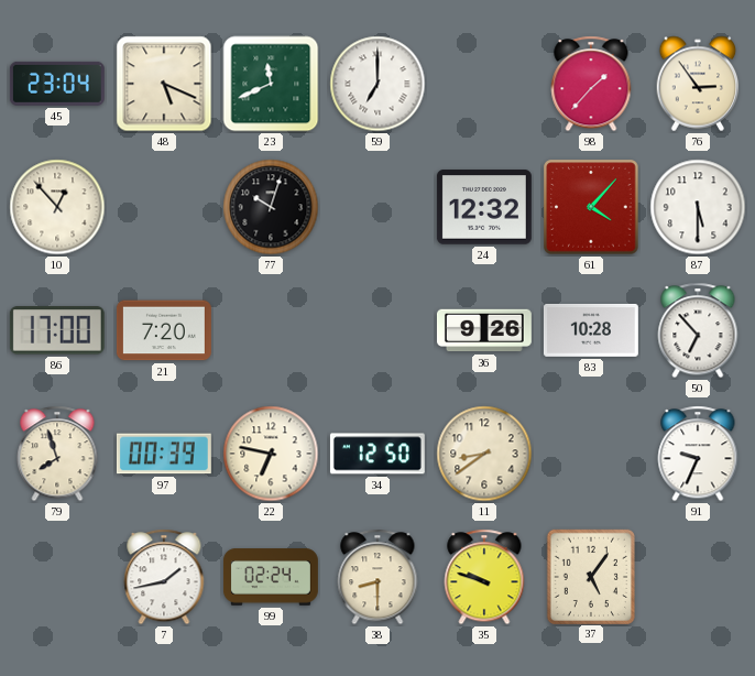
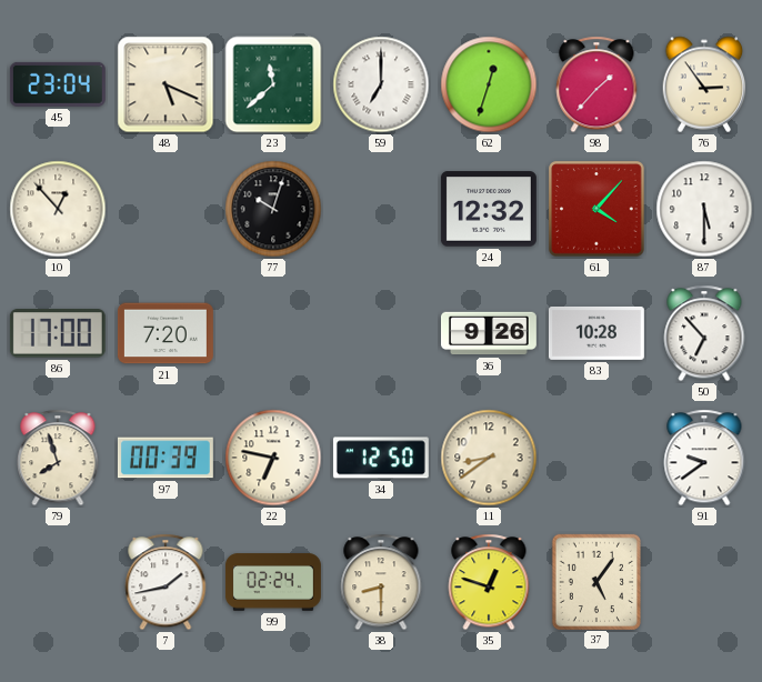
23: 11:41 -> 11:38
62: none -> 12:33
91: 9:34 -> 9:39
35: 9:48 -> 12:48
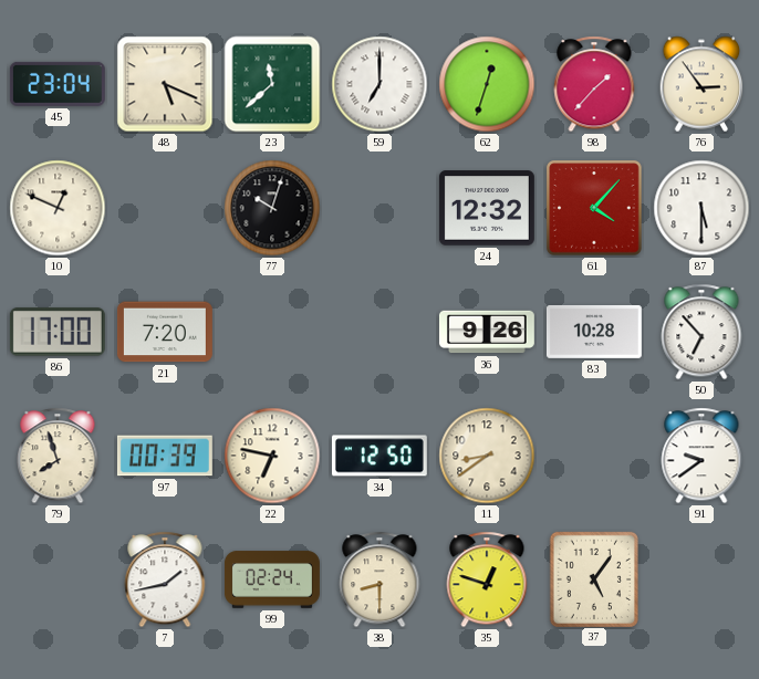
10: 12:53 -> 12:49
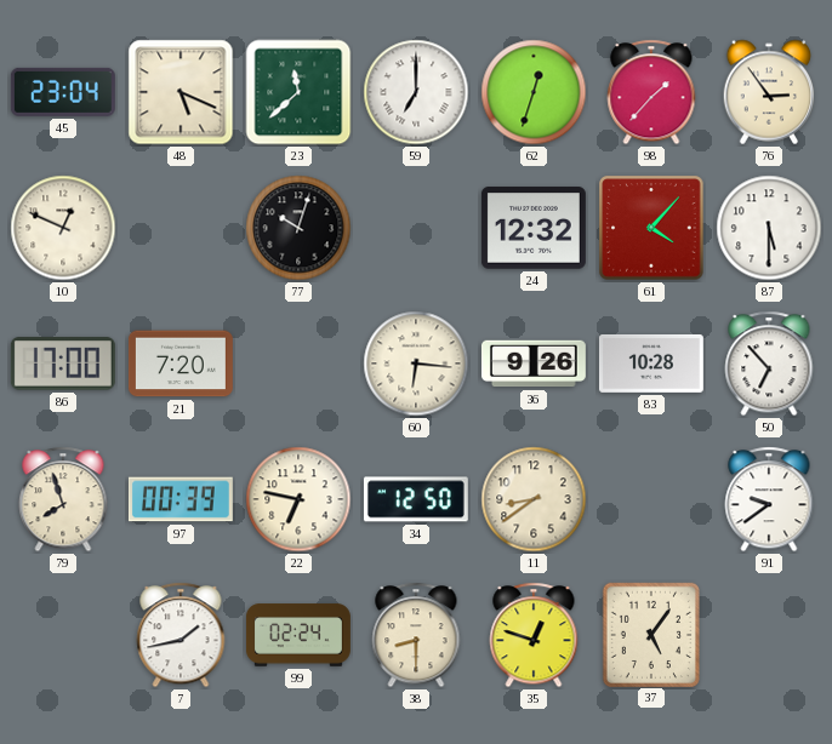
60: none -> 6:16
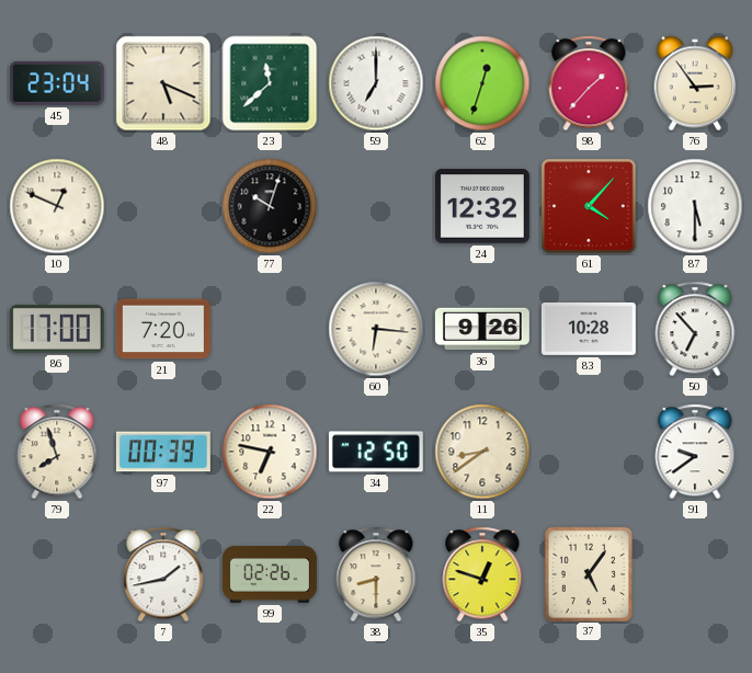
99: 02:24 -> 02:26
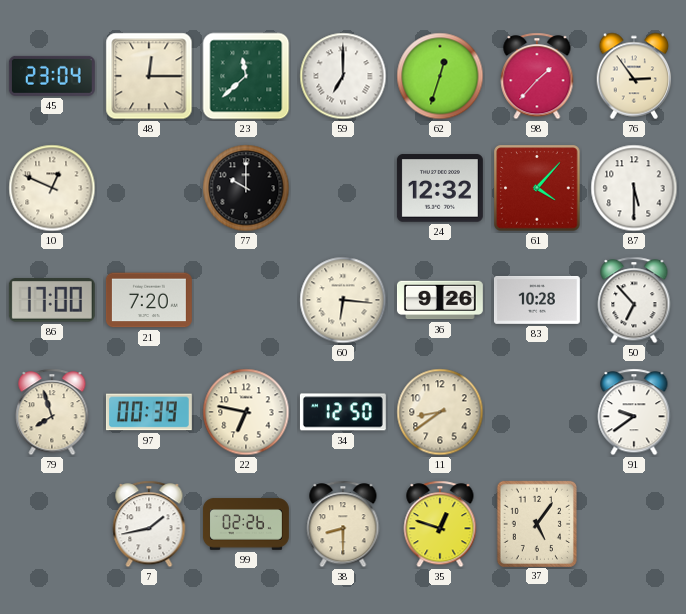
48: 5:19 -> 12:15
77: 10:03 -> 10:00
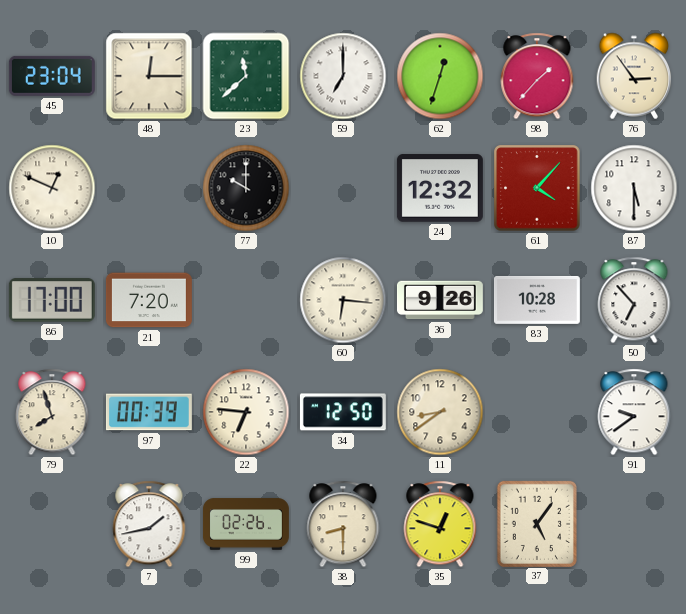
22: 6:47 -> 6:46
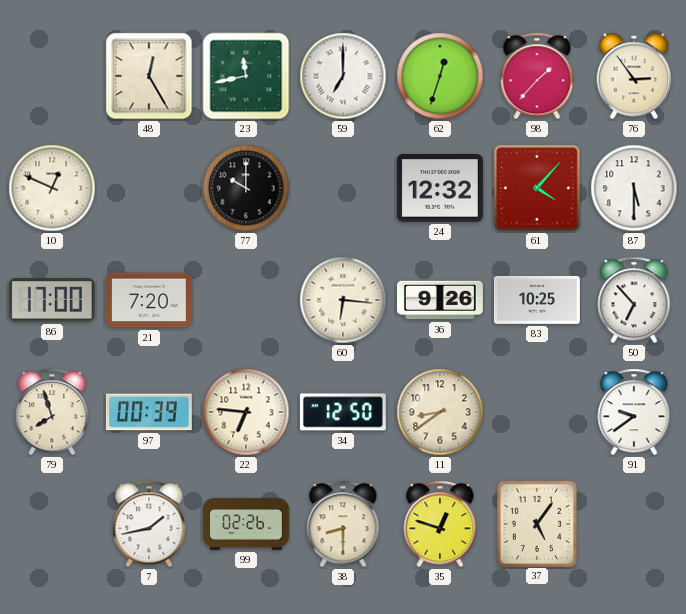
45: 23:04 -> none
48: 12:15 -> 12:25
23: 11:38 -> 11:43
83: 10:28 -> 10:25
